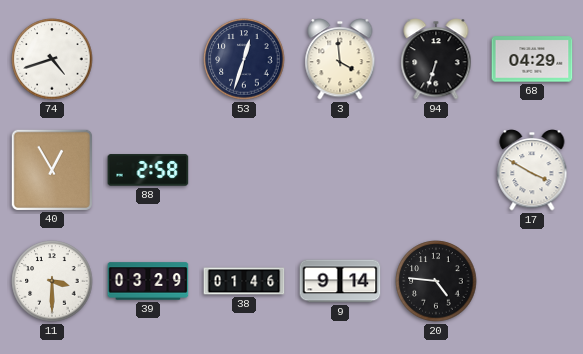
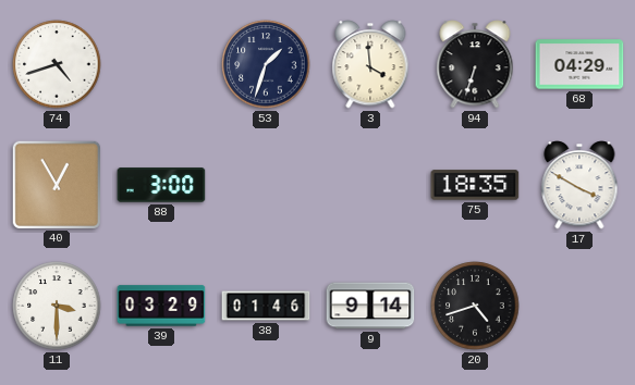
53: 12:33 -> 1:33
88: 2:58 -> 3:00
75: none -> 18:35
20: 4:46 -> 4:42
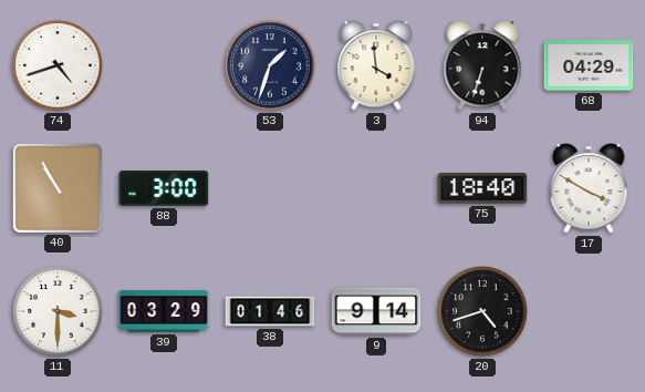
40: 12:55 -> 10:55
75: 18:35 -> 18:40
